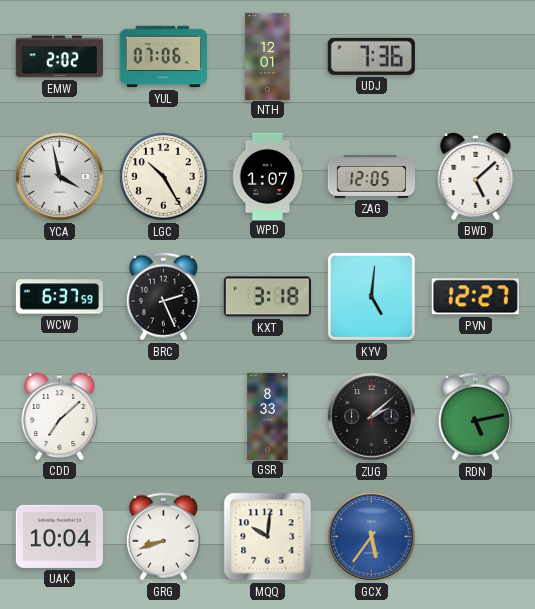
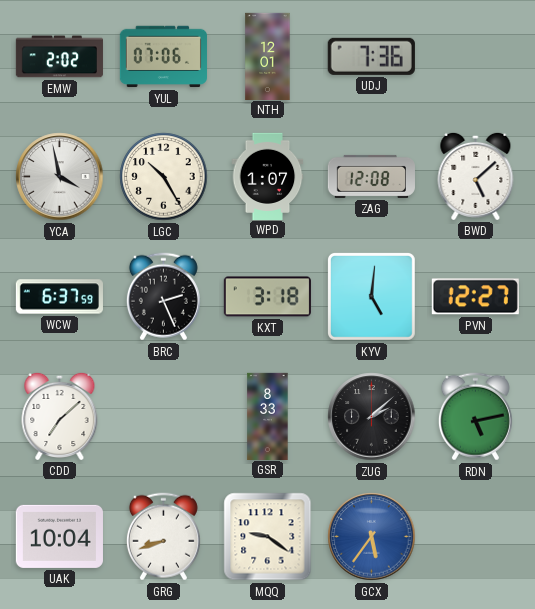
ZAG: 12:05 -> 12:08
MQQ: 10:01 -> 9:21
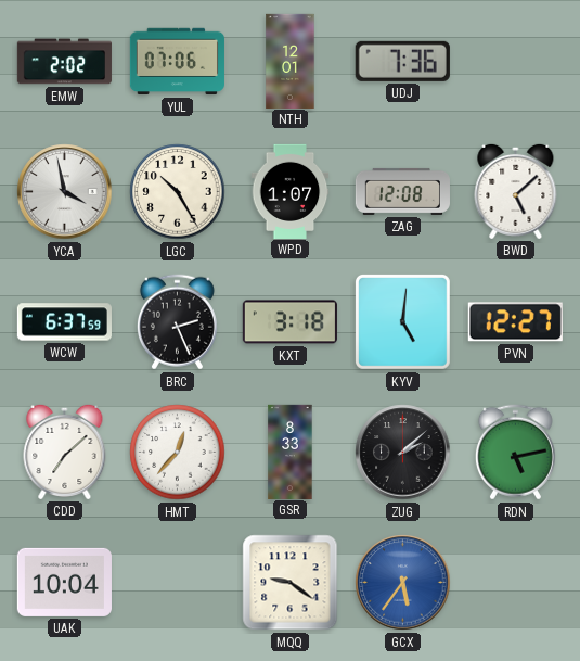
HMT: none -> 12:37
GRG: 8:42 -> none
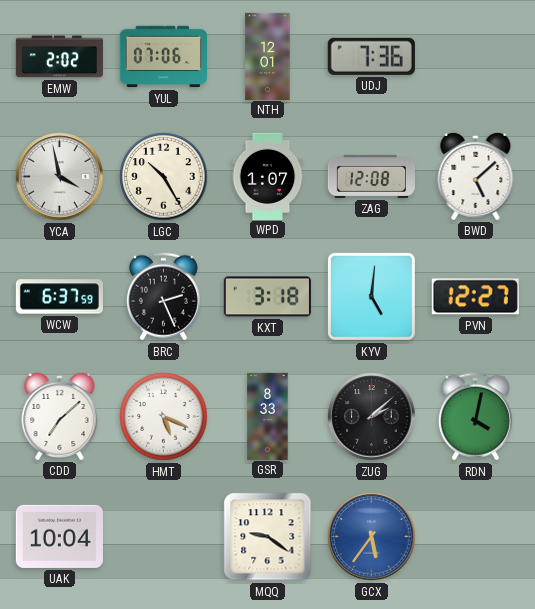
HMT: 12:37 -> 5:19
RDN: 5:13 -> 4:02
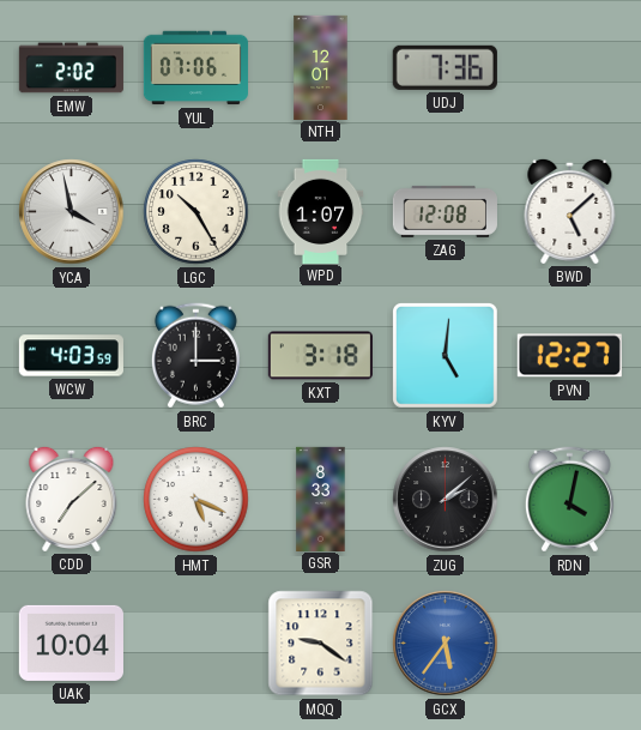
WCW: 6:37 -> 4:03
BRC: 2:26 -> 3:00
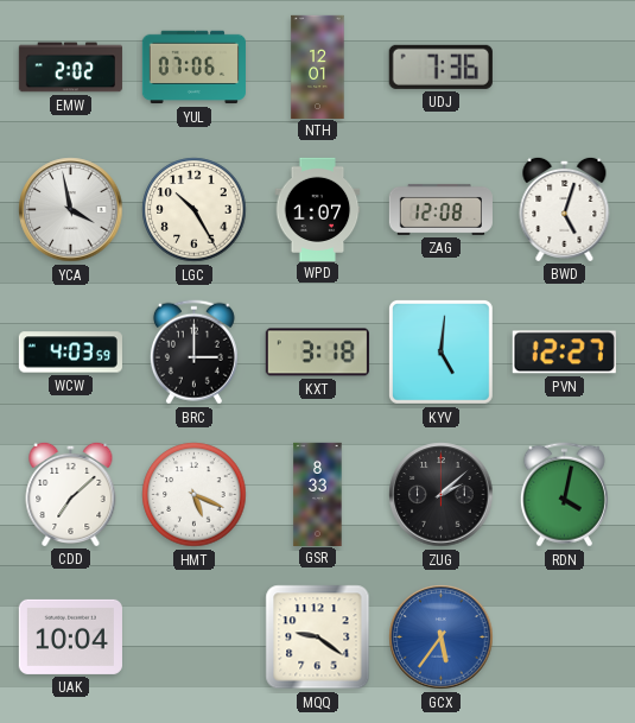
BWD: 5:08 -> 5:03
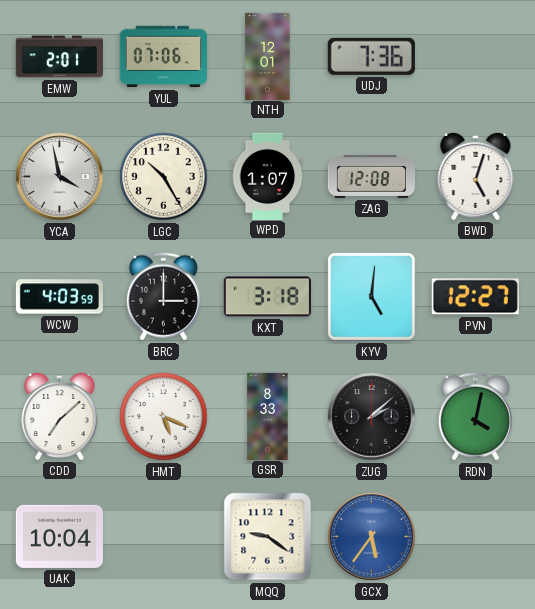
EMW: 2:02 -> 2:01
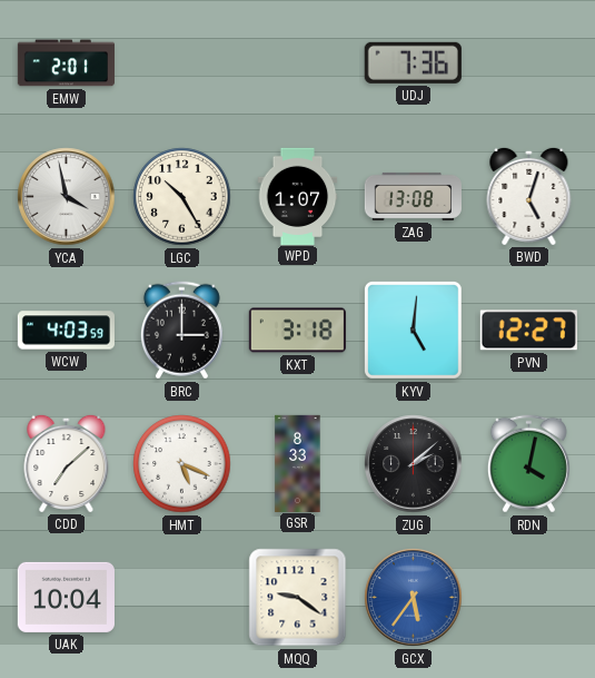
YUL: 07:06 -> none
NTH: 12:01 -> none
ZAG: 12:08 -> 13:08
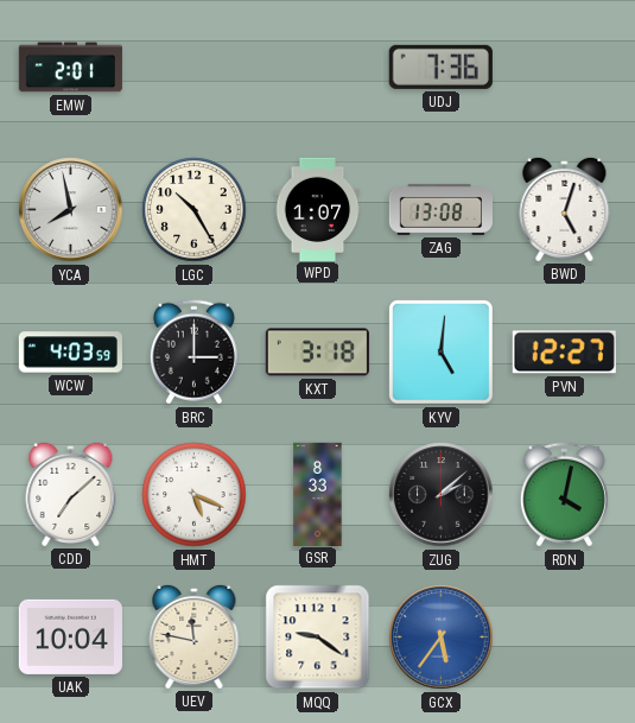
YCA: 3:58 -> 7:58
UEV: none -> 11:47
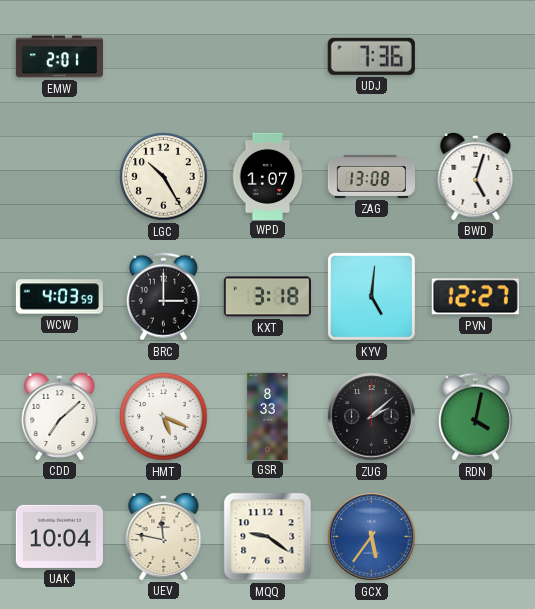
YCA: 7:58 -> none
